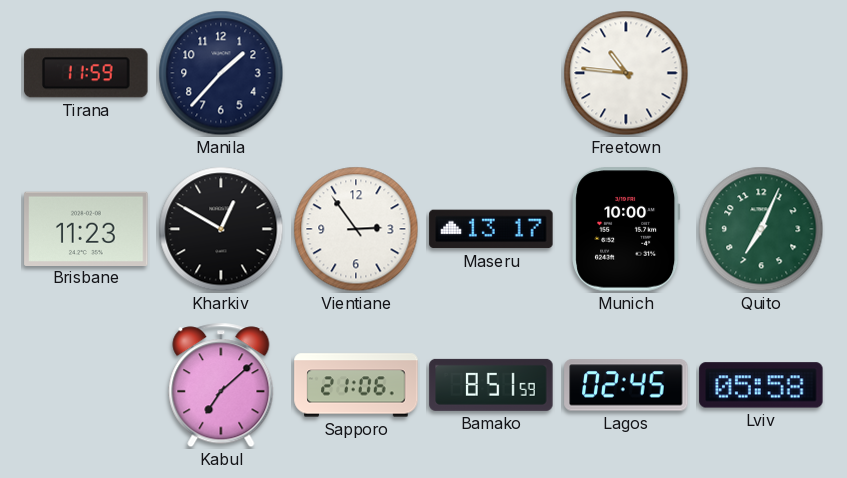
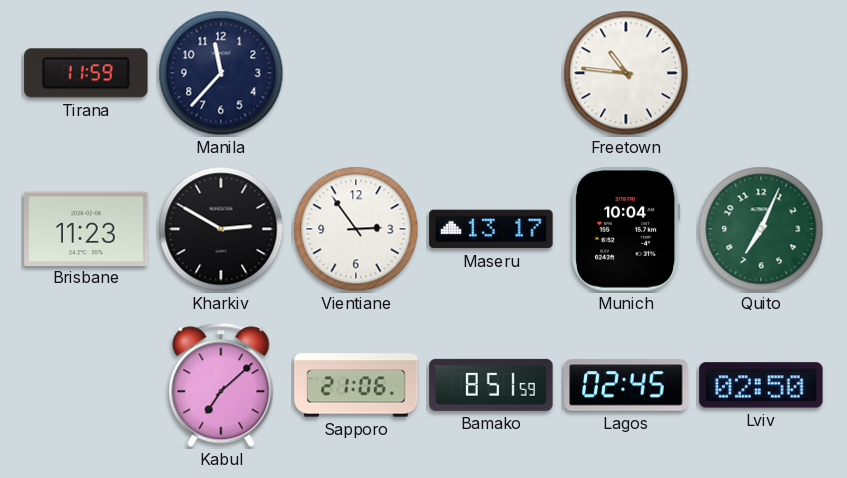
Manila: 1:37 -> 11:37
Kharkiv: 12:50 -> 2:50
Munich: 10:00 -> 10:04
Lviv: 05:58 -> 02:50
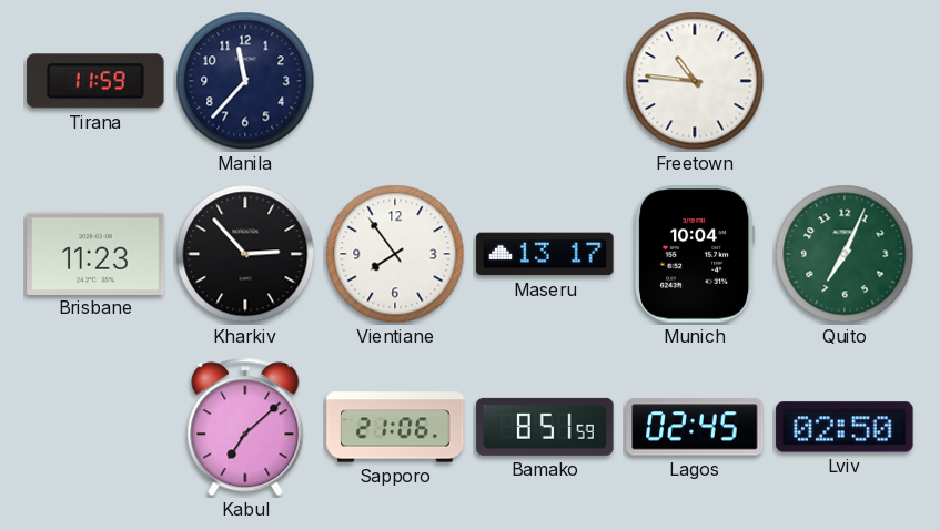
Kharkiv: 2:50 -> 2:53
Vientiane: 2:54 -> 7:54
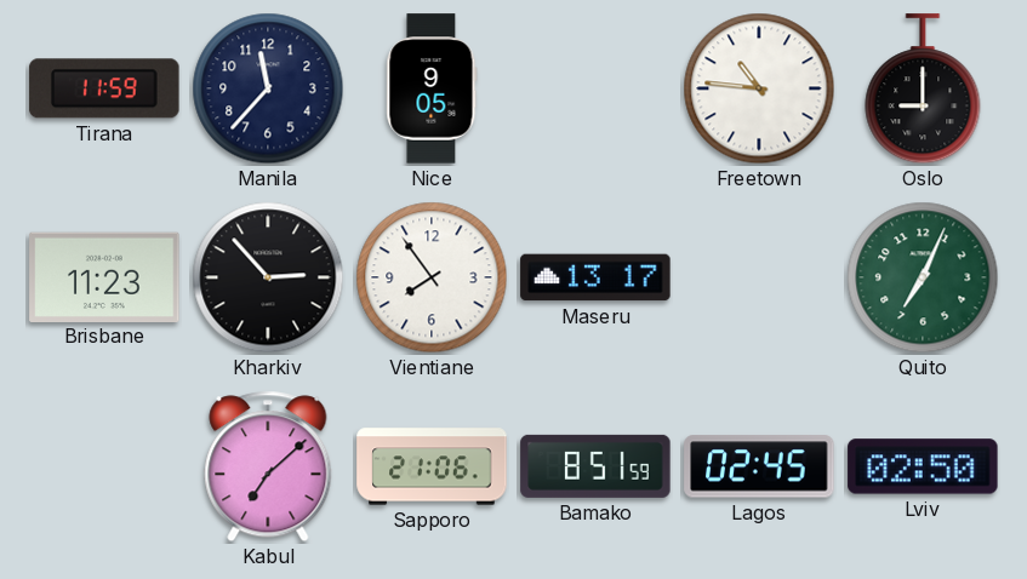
Nice: none -> 9:05
Oslo: none -> 9:00
Munich: 10:04 -> none
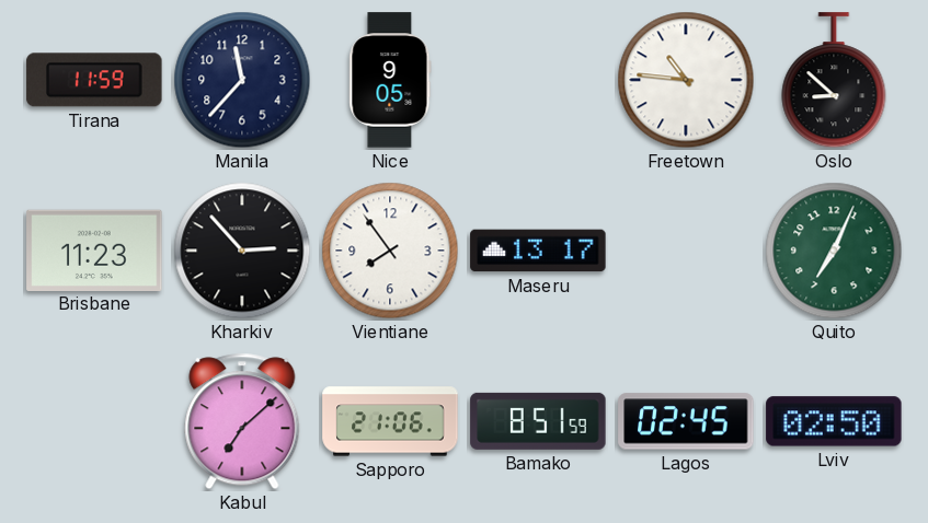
Oslo: 9:00 -> 8:52
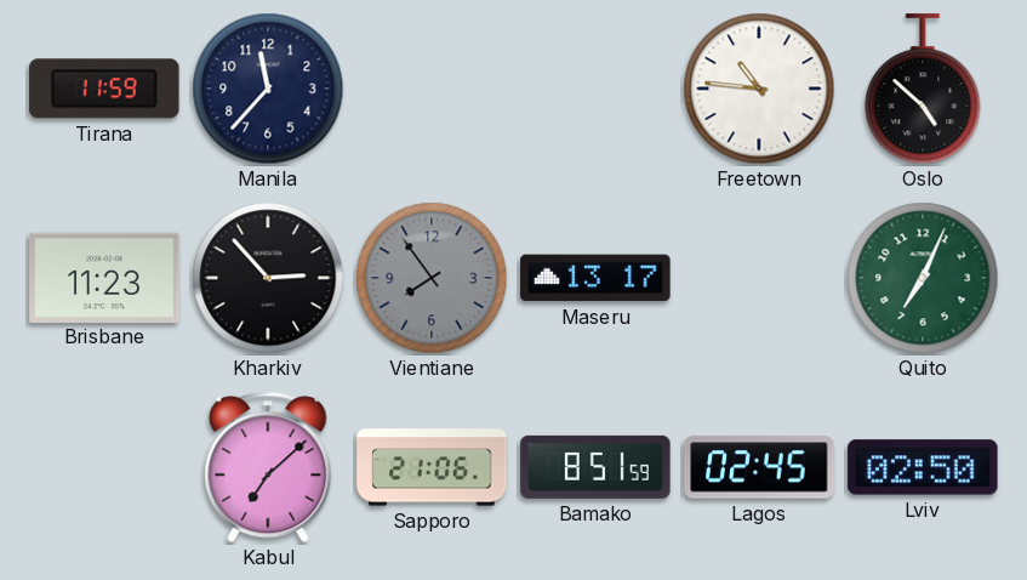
Nice: 9:05 -> none
Oslo: 8:52 -> 4:52
Vientiane dial: white -> grey
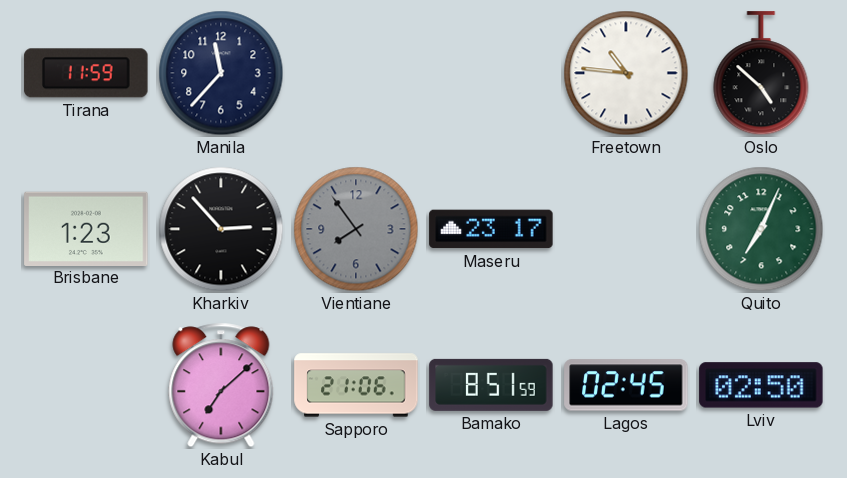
Brisbane: 11:23 -> 1:23
Maseru: 13:17 -> 23:17
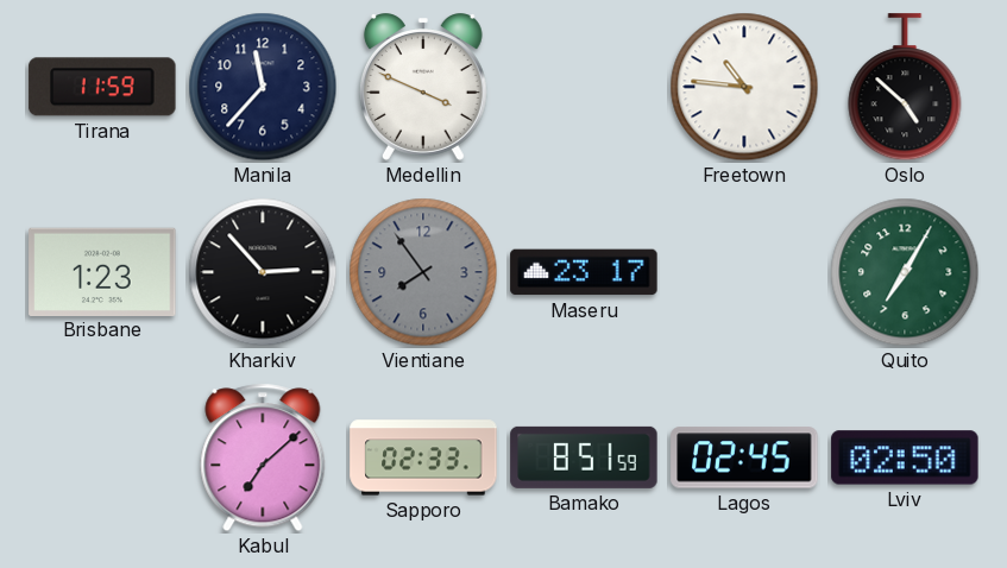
Medellin: none -> 3:49
Quito: 7:04 -> 7:05
Sapporo: 21:06 -> 02:33
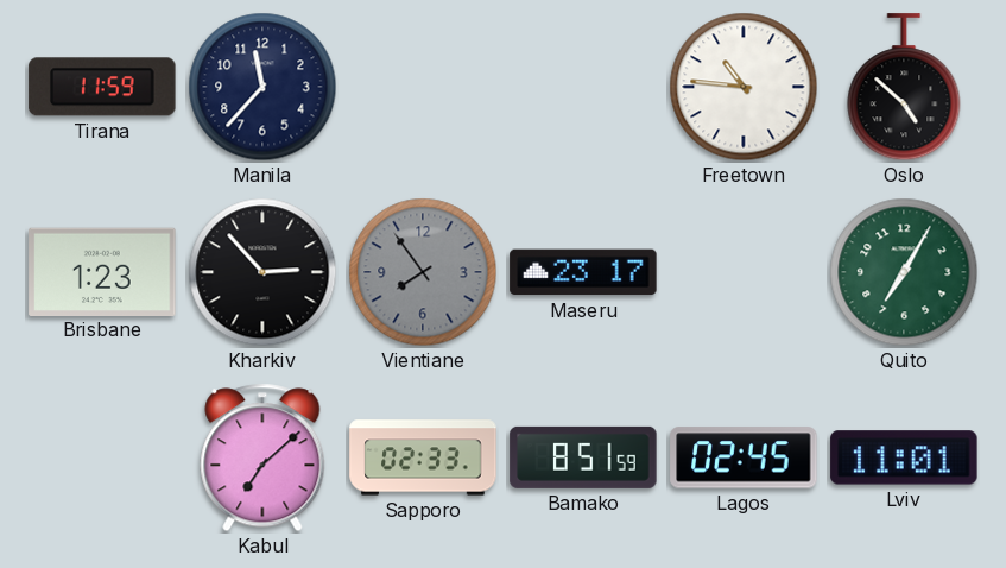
Medellin: 3:49 -> none
Lviv: 02:50 -> 11:01
